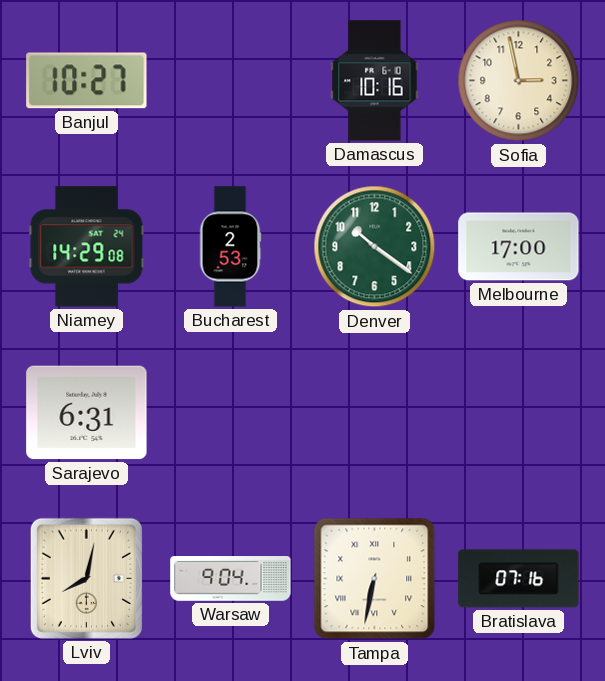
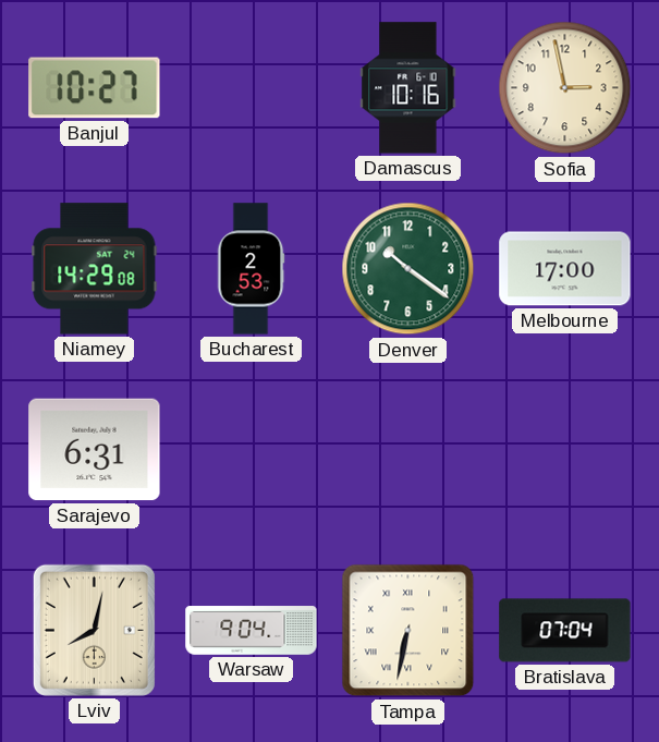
Bratislava: 07:16 -> 07:04
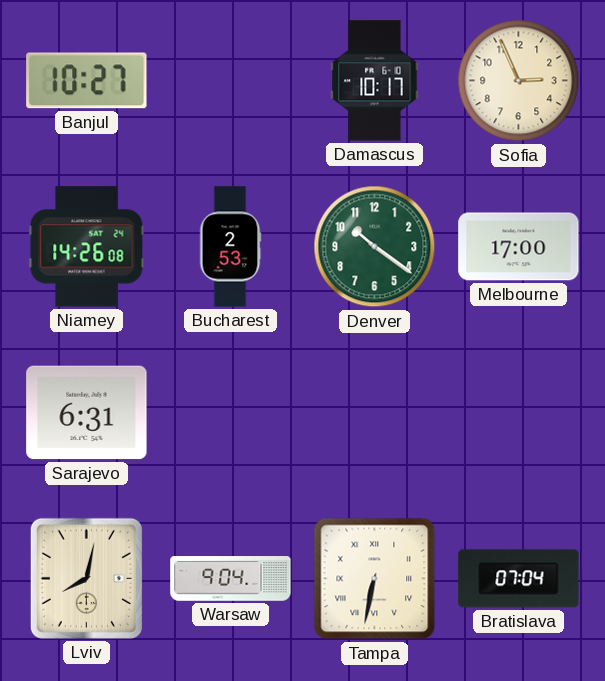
Damascus: 10:16 -> 10:17
Sofia: 2:58 -> 2:56
Niamey: 14:29 -> 14:26
